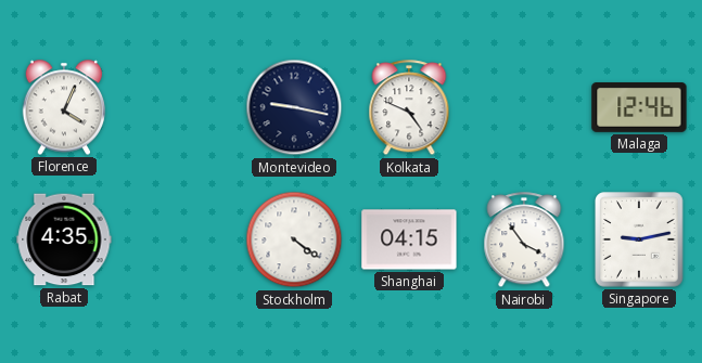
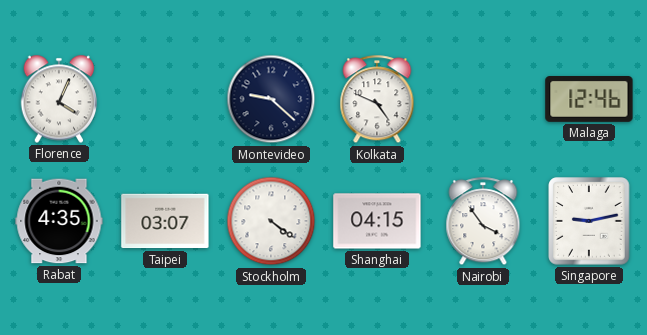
Montevideo: 9:17 -> 9:22
Taipei: none -> 03:07
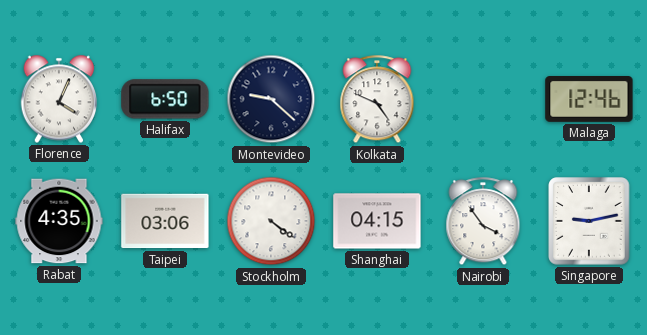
Halifax: none -> 6:50
Taipei: 03:07 -> 03:06
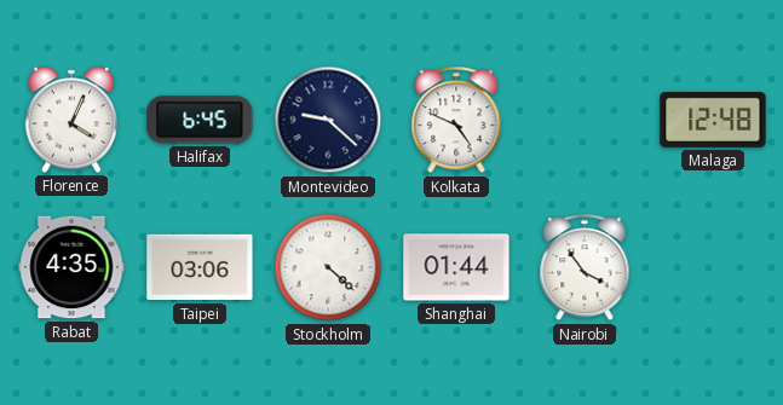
Halifax: 6:50 -> 6:45
Malaga: 12:46 -> 12:48
Stockholm: 4:21 -> 4:22
Shanghai: 04:15 -> 01:44
Singapore: 9:13 -> none
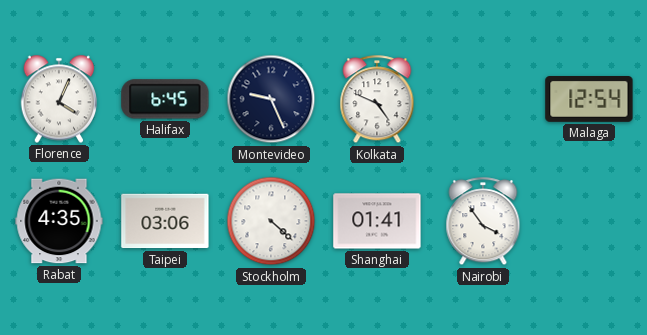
Montevideo: 9:22 -> 9:26
Malaga: 12:48 -> 12:54
Shanghai: 01:44 -> 01:41
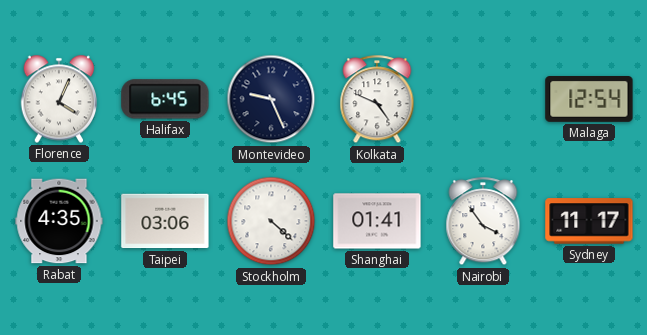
Sydney: none -> 11:17
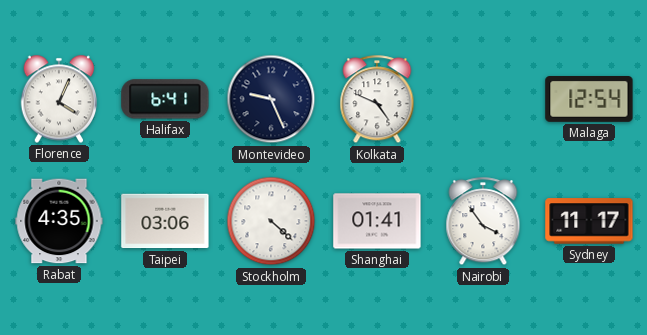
Halifax: 6:45 -> 6:41
